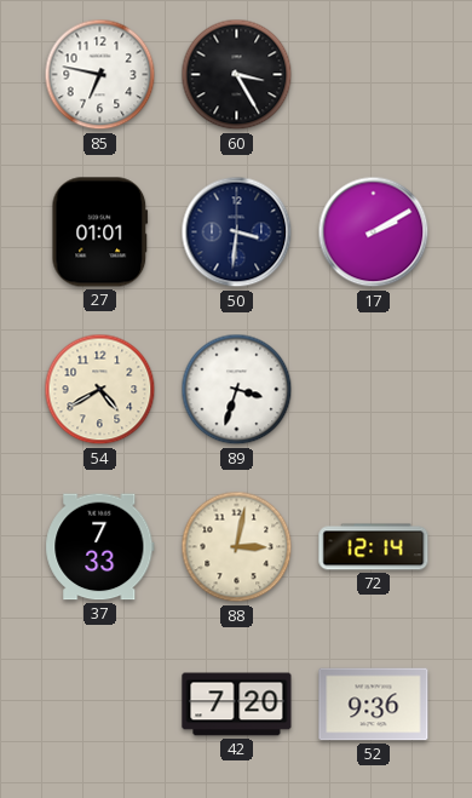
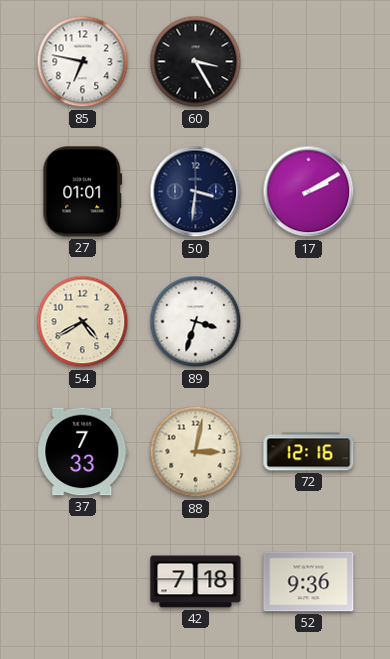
72: 12:14 -> 12:16
42: 7:20 -> 7:18
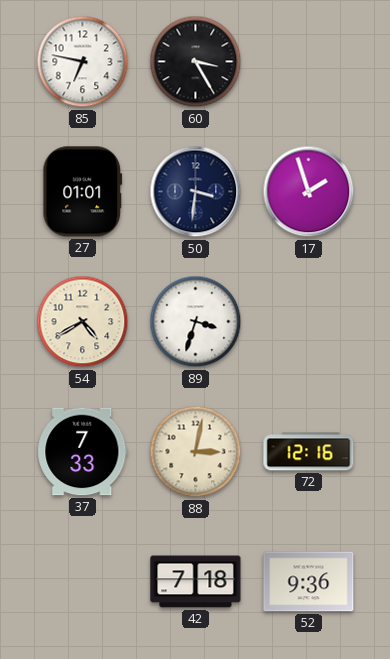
17: 2:10 -> 1:57
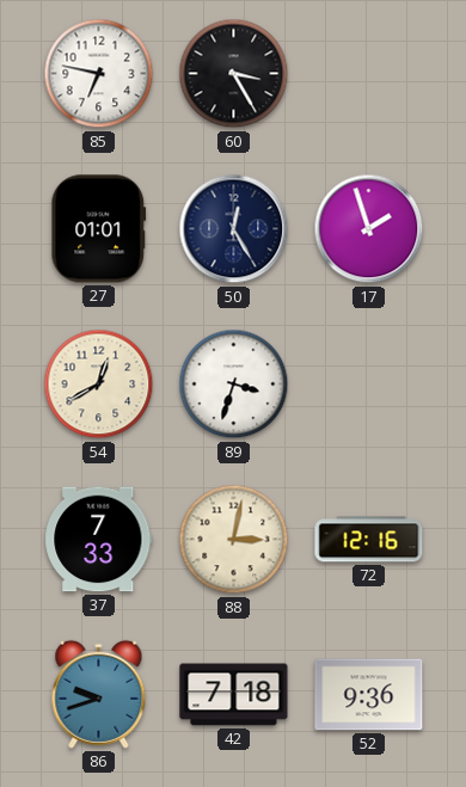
50: 3:31 -> 12:25
54: 4:40 -> 12:40
86: none -> 9:42
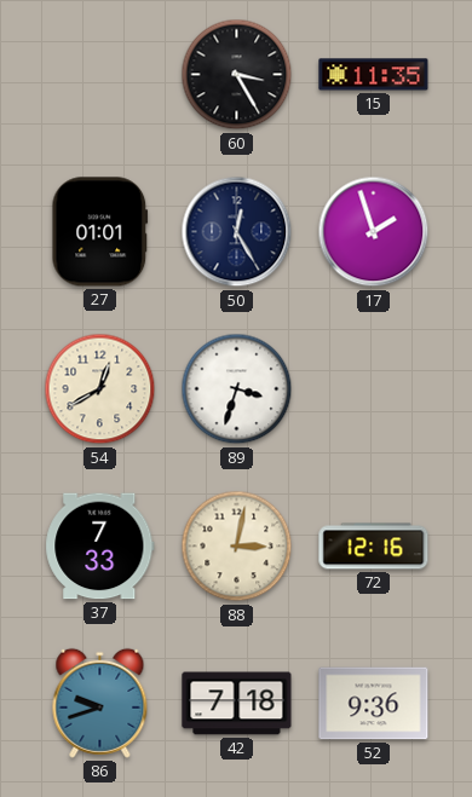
85: 6:47 -> none
15: none -> 11:35
